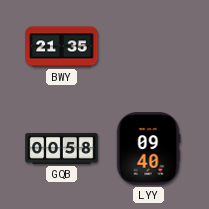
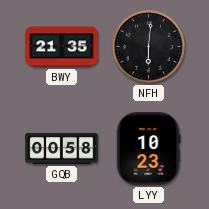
NFH: none -> 6:01
LYY: 09:40 -> 10:23
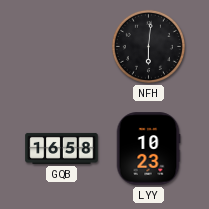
BWY: 21:35 -> none
GQB: 00:58 -> 16:58
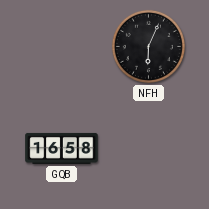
NFH: 6:01 -> 6:04
LYY: 10:23 -> none
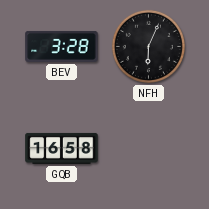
BEV: none -> 3:28
